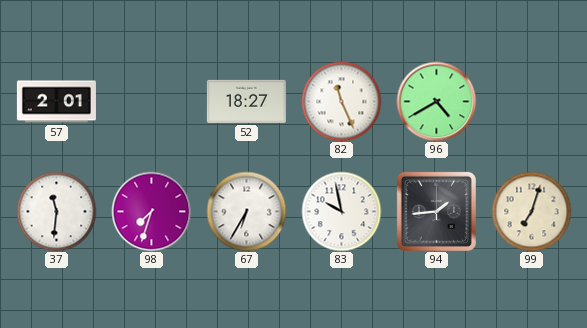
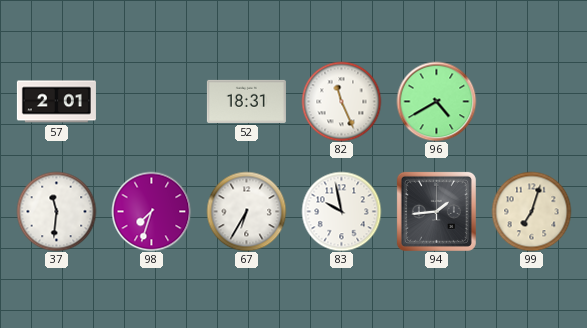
52: 18:27 -> 18:31
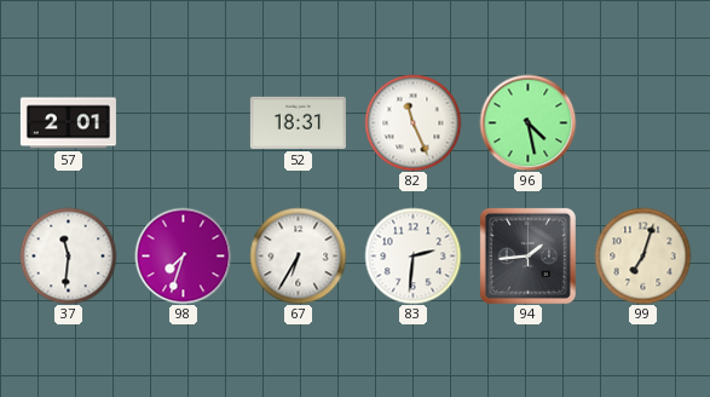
96: 4:40 -> 4:28
83: 9:58 -> 2:31
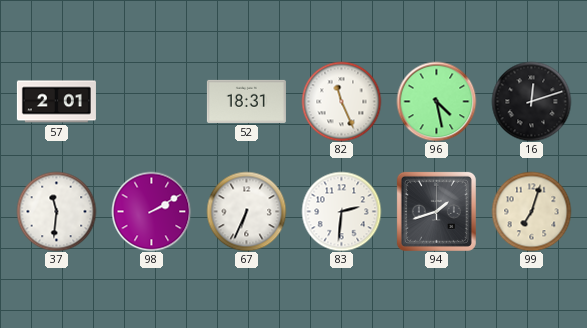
16: none -> 12:12
98: 7:33 -> 2:10
67: 6:35 -> 6:34
94: 1:44 -> 1:42
